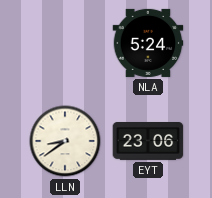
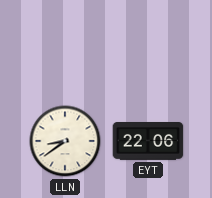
NLA: 5:24 -> none
EYT: 23:06 -> 22:06
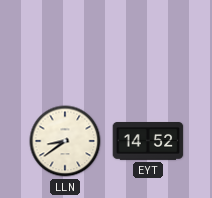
EYT: 22:06 -> 14:52
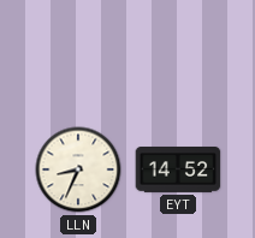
LLN: 8:39 -> 8:34
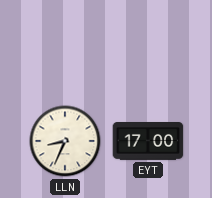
EYT: 14:52 -> 17:00
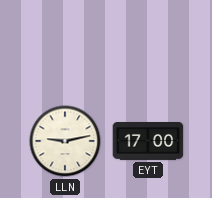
LLN: 8:34 -> 9:13
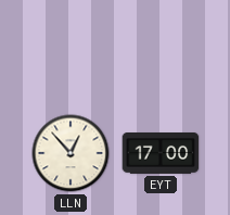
LLN: 9:13 -> 12:53
